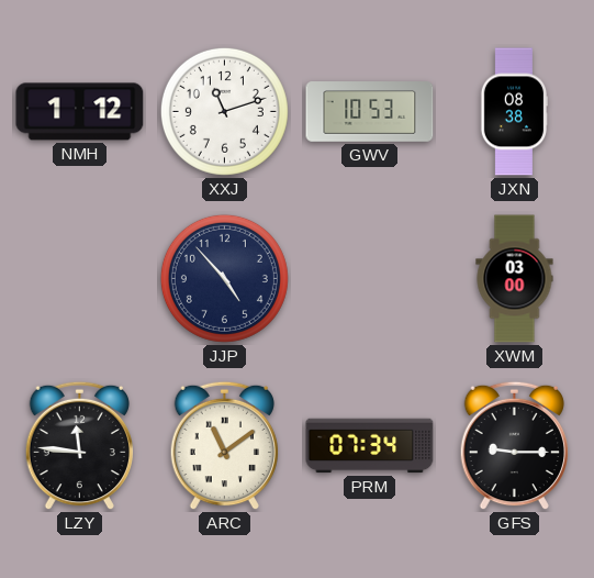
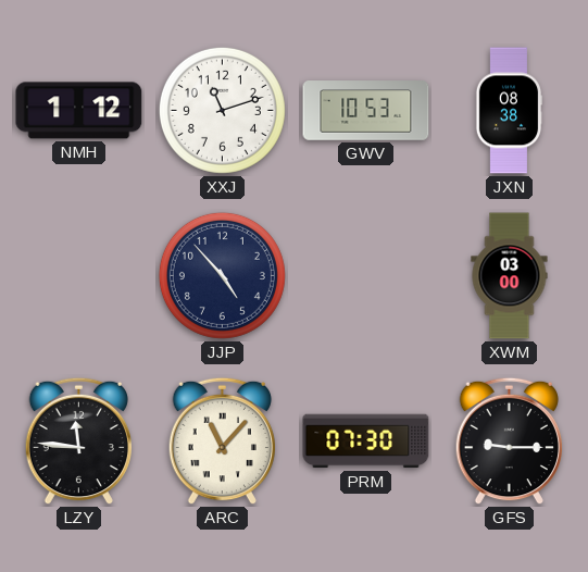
ARC: 11:09 -> 11:07
PRM: 07:34 -> 07:30
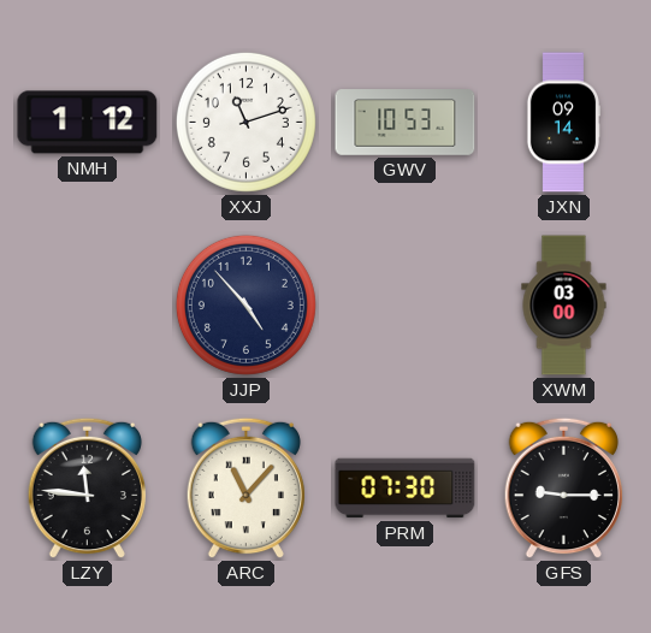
JXN: 08:38 -> 09:14
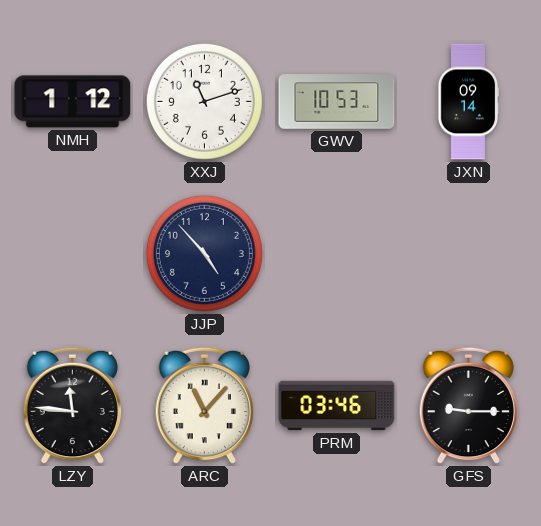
XWM: 03:00 -> none
PRM: 07:30 -> 03:46
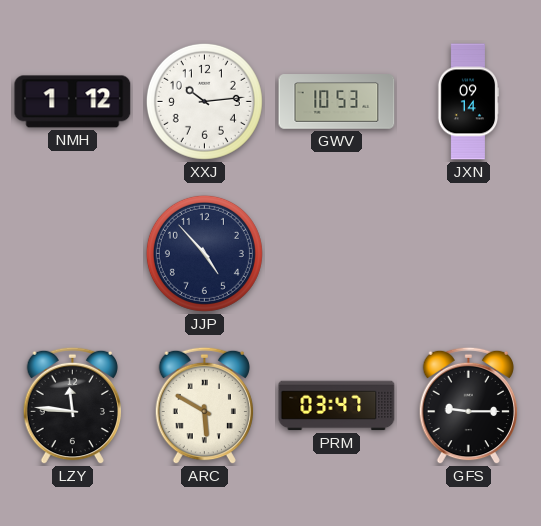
XXJ: 11:12 -> 10:14
ARC: 11:07 -> 5:50
PRM: 03:46 -> 03:47
